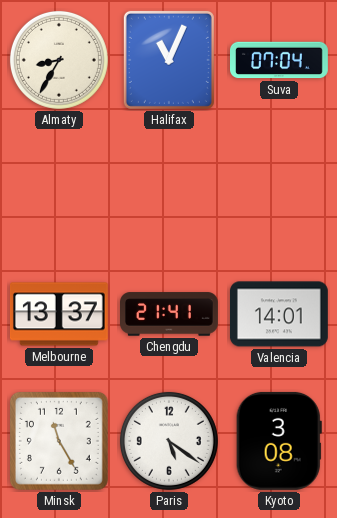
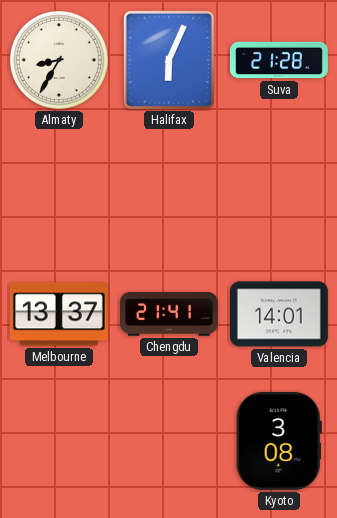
Halifax: 11:04 -> 6:04
Suva: 07:04 -> 21:28
Minsk: 11:25 -> none
Paris: 5:21 -> none
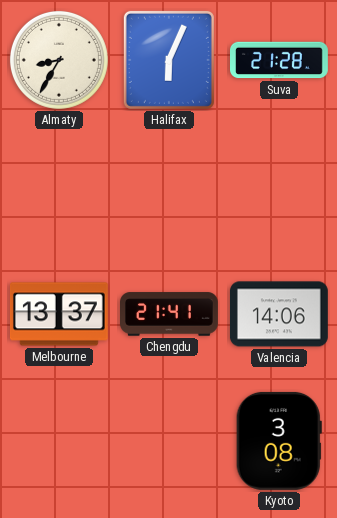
Valencia: 14:01 -> 14:06
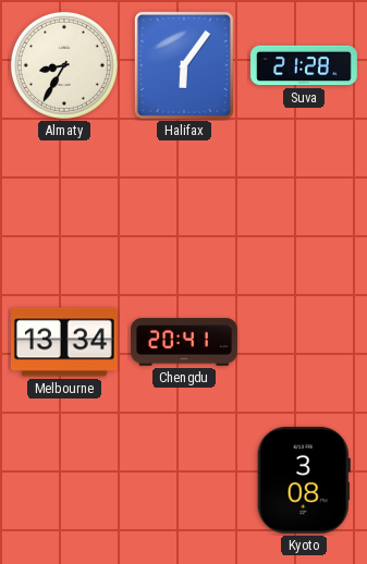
Halifax: 6:04 -> 6:06
Melbourne: 13:37 -> 13:34
Chengdu: 21:41 -> 20:41
Valencia: 14:06 -> none
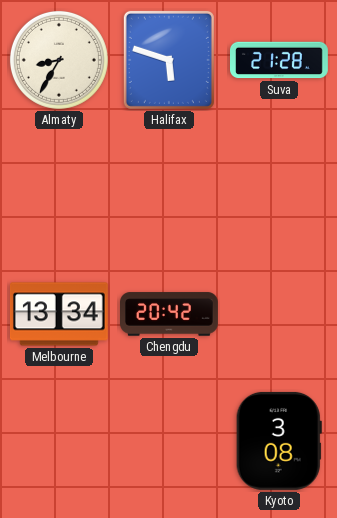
Halifax: 6:06 -> 5:48
Chengdu: 20:41 -> 20:42
